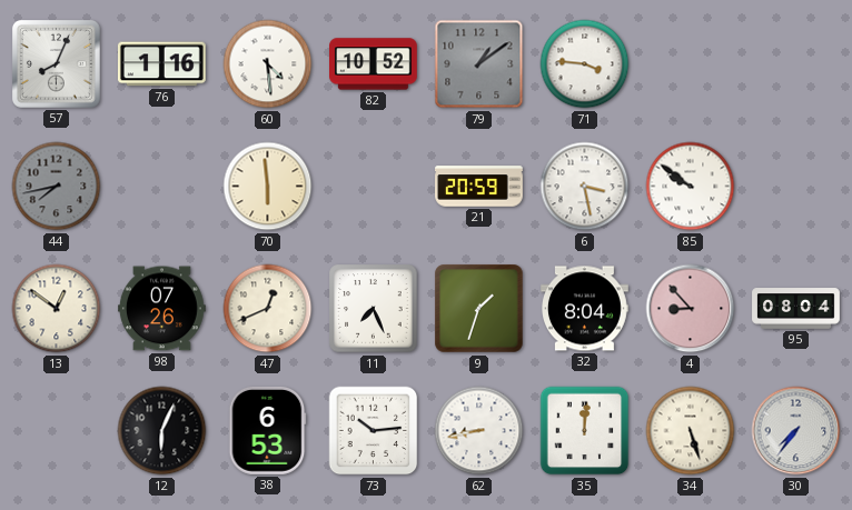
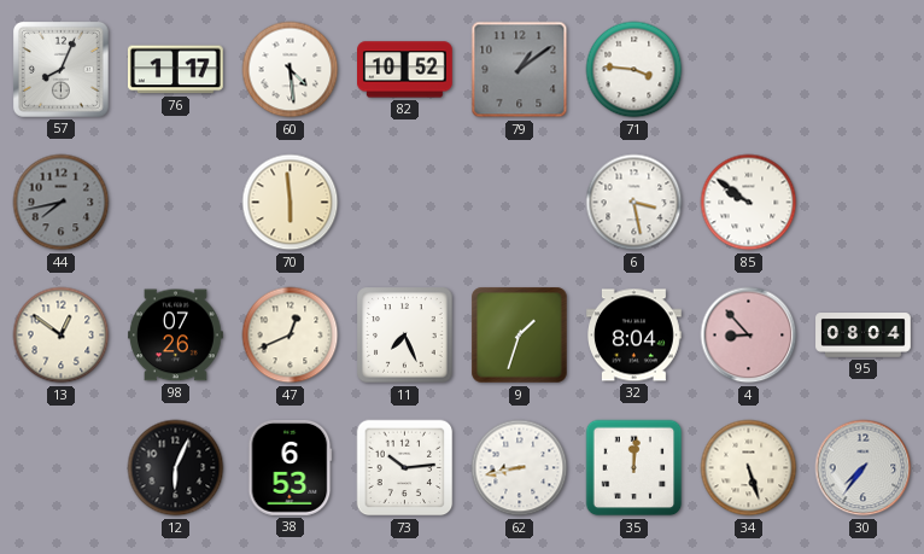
76: 1:16 -> 1:17
21: 20:59 -> none
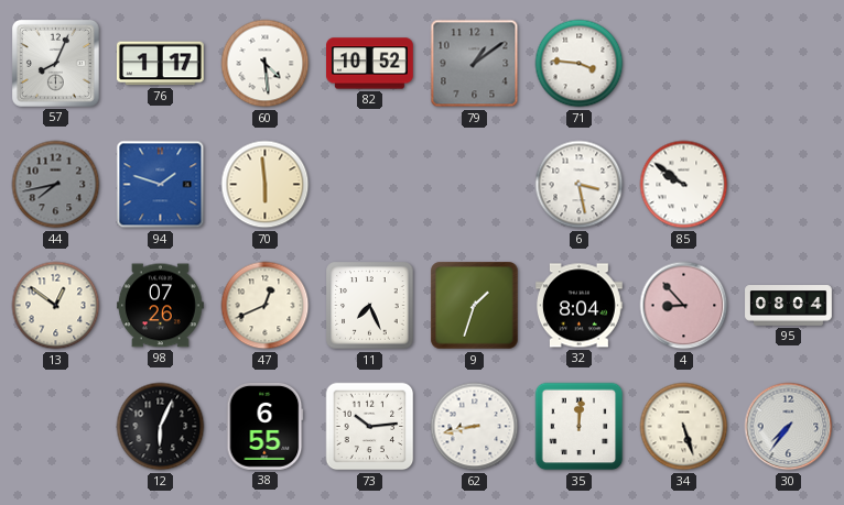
94: none -> 1:48
38: 6:53 -> 6:55
